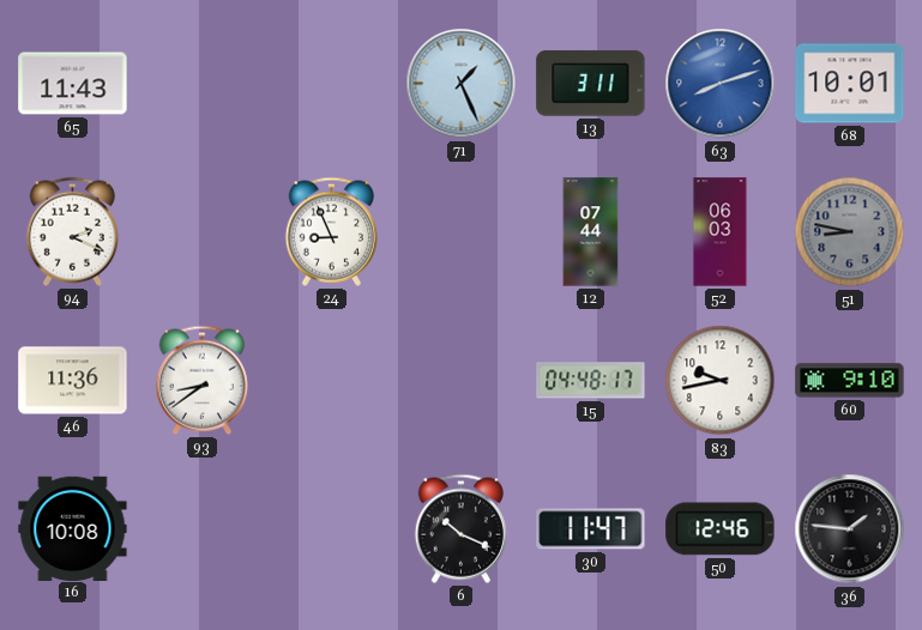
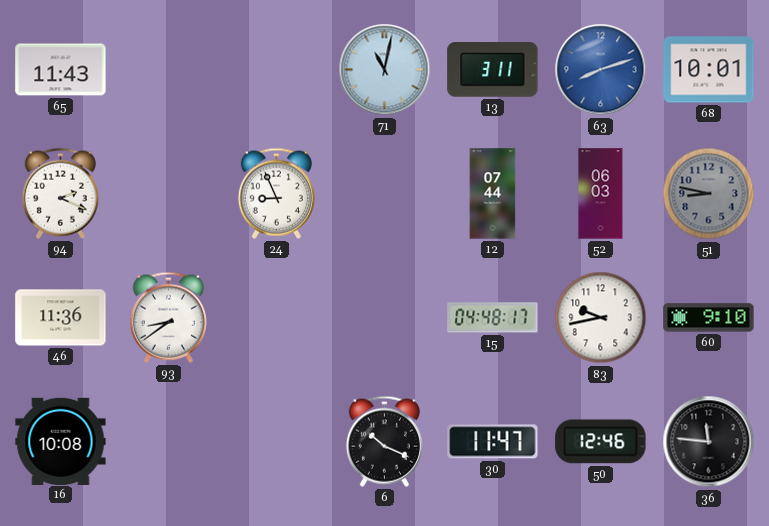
71: 1:26 -> 11:02
36: 1:46 -> 11:46
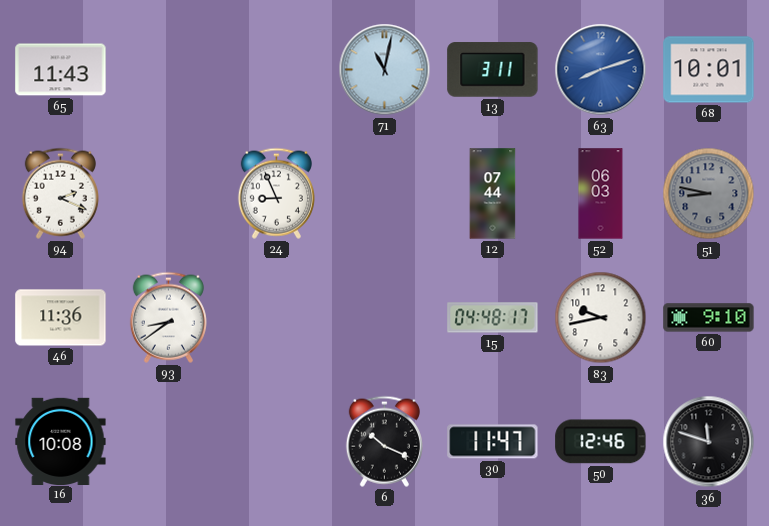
36: 11:46 -> 11:48
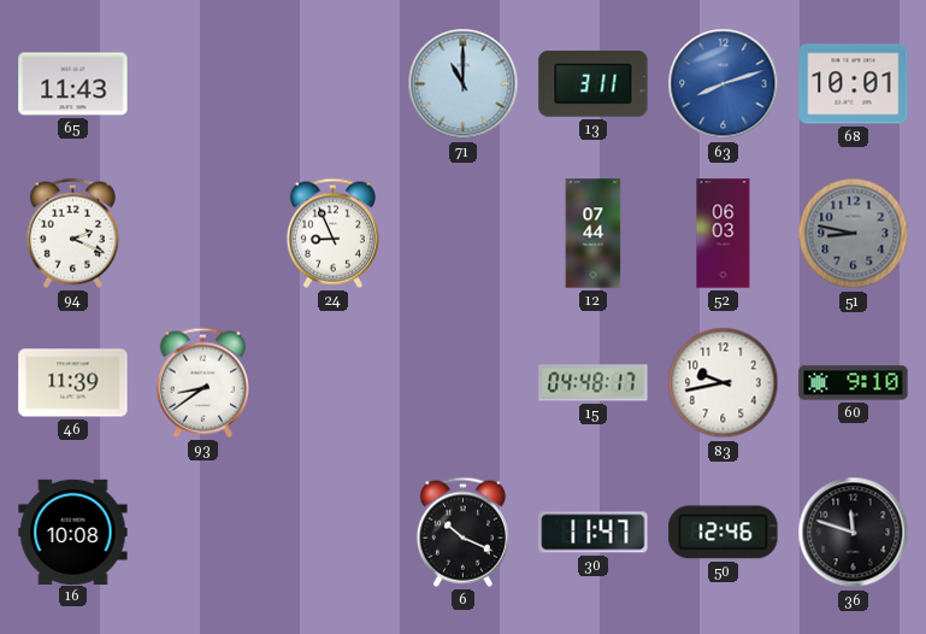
71: 11:02 -> 11:00
46: 11:36 -> 11:39
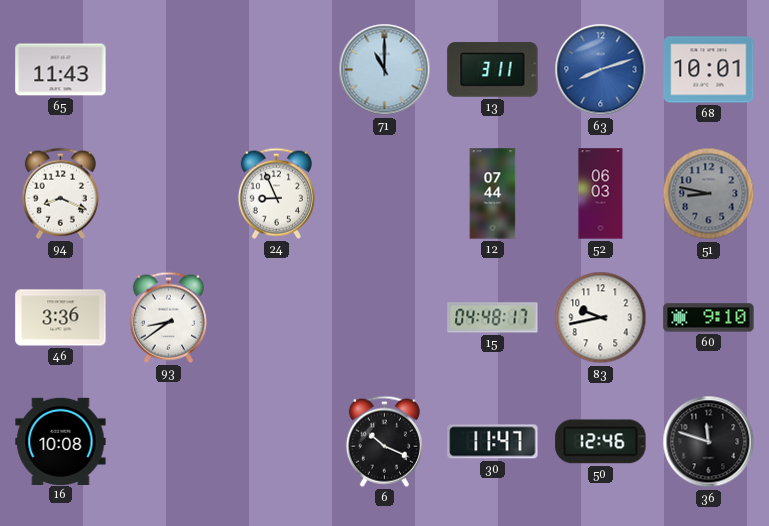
94: 2:19 -> 8:19
46: 11:39 -> 3:36
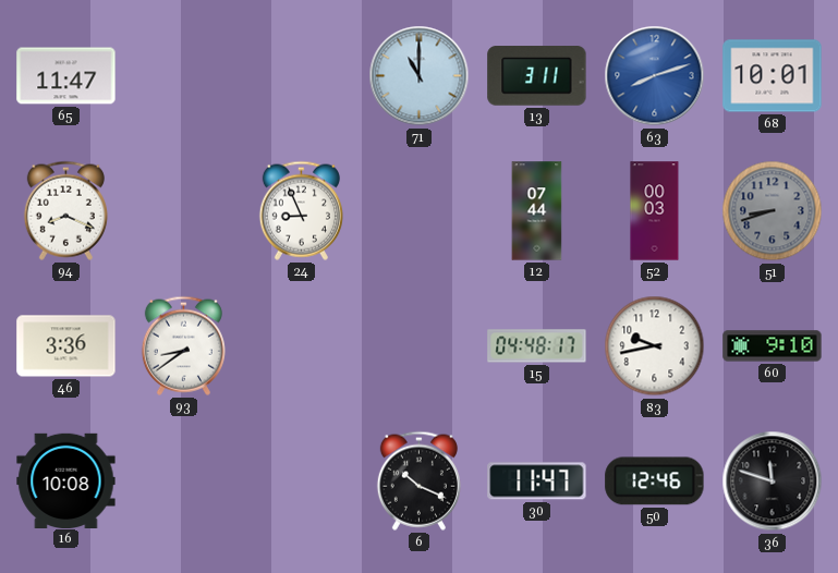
65: 11:43 -> 11:47
52: 06:03 -> 00:03
51: 8:47 -> 8:42
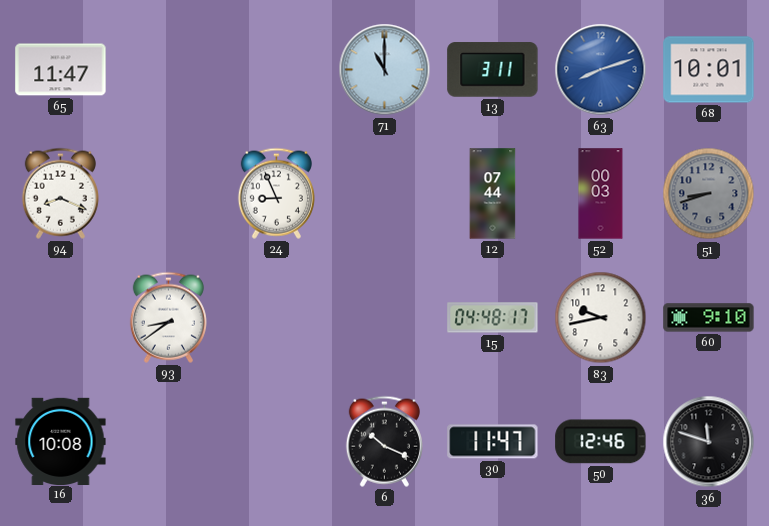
46: 3:36 -> none
